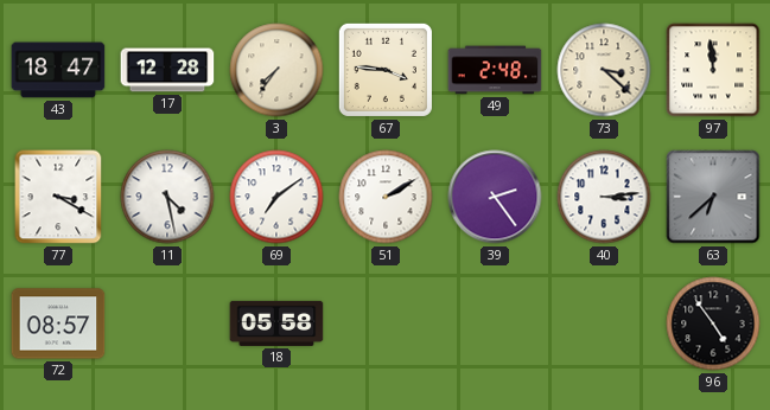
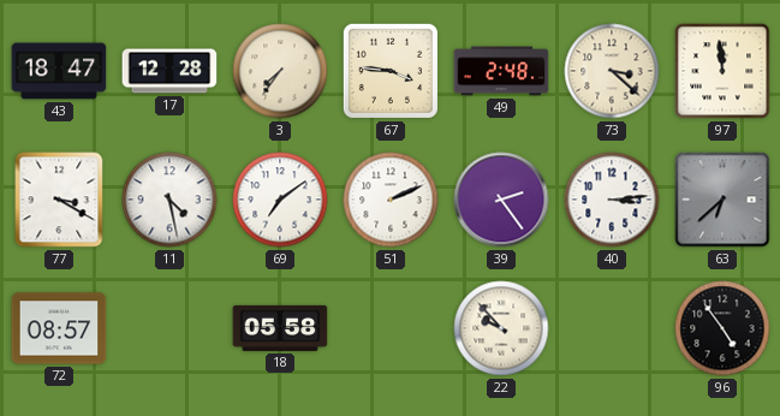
51: 2:10 -> 2:11
22: none -> 9:53
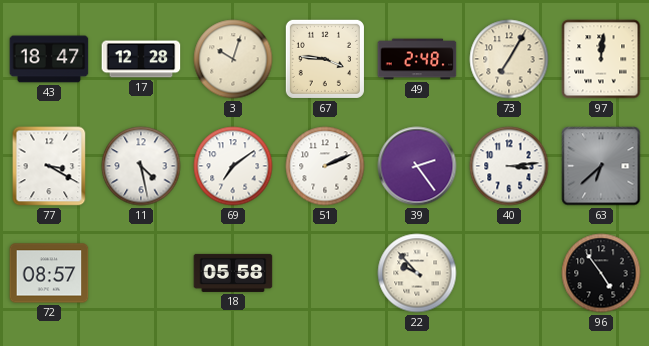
3: 7:36 -> 10:03
73: 3:22 -> 7:05
97: 11:59 -> 12:01
